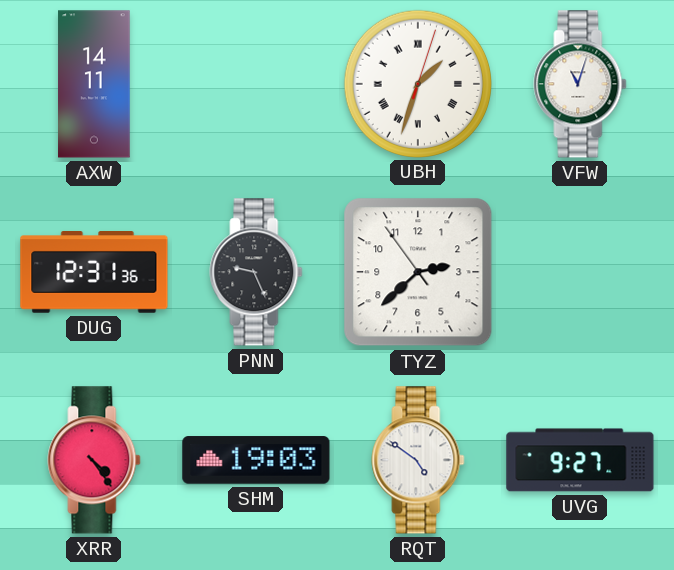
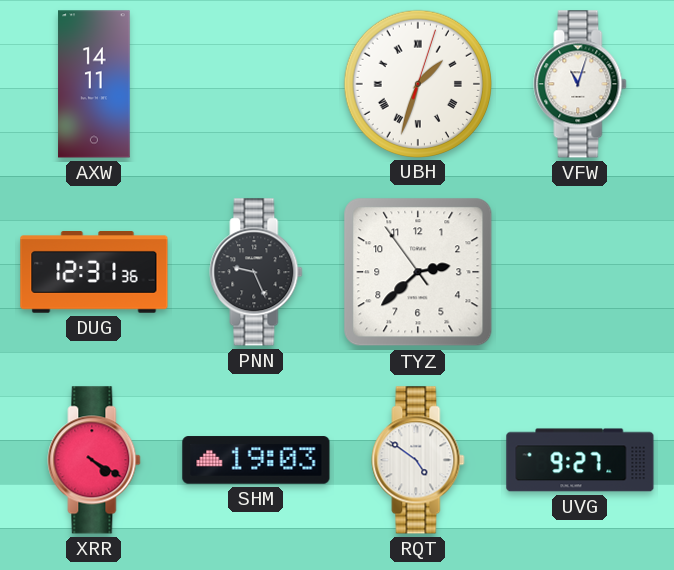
XRR: 4:24 -> 4:20
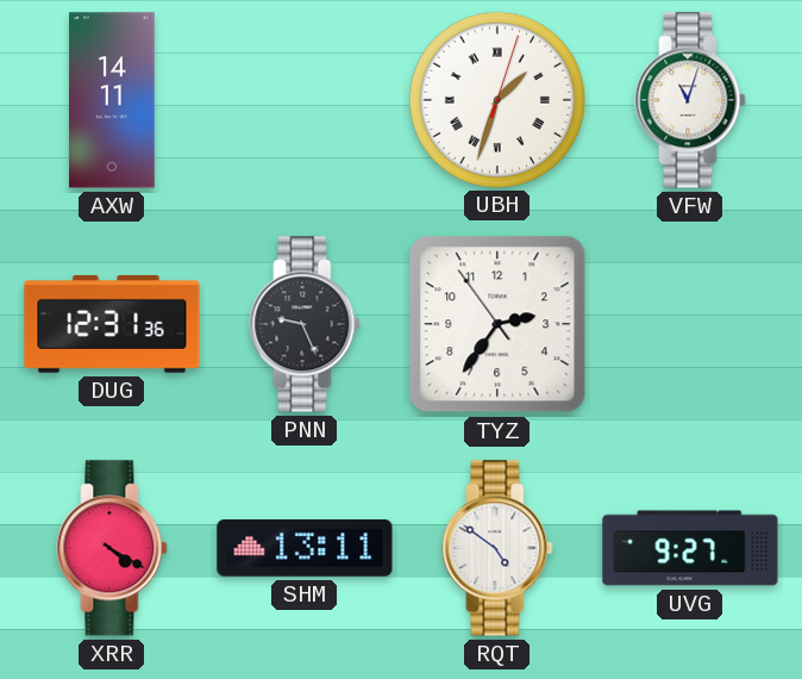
TYZ: 2:37 -> 2:35
SHM: 19:03 -> 13:11
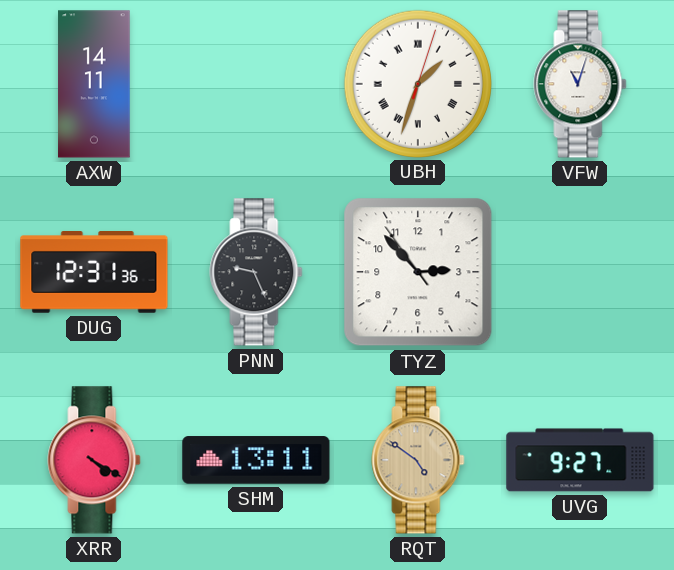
TYZ: 2:35 -> 2:52
RQT dial: white -> champagne
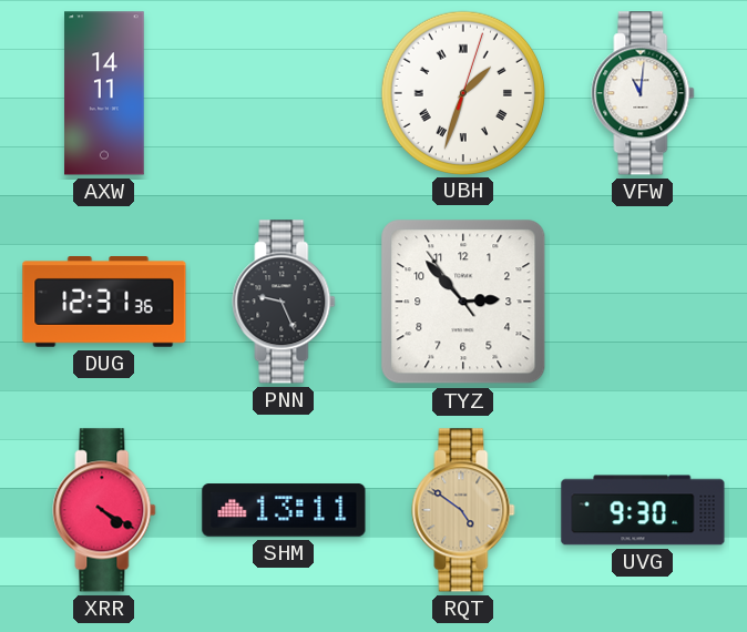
VFW: 11:03 -> 11:01
UVG: 9:27 -> 9:30
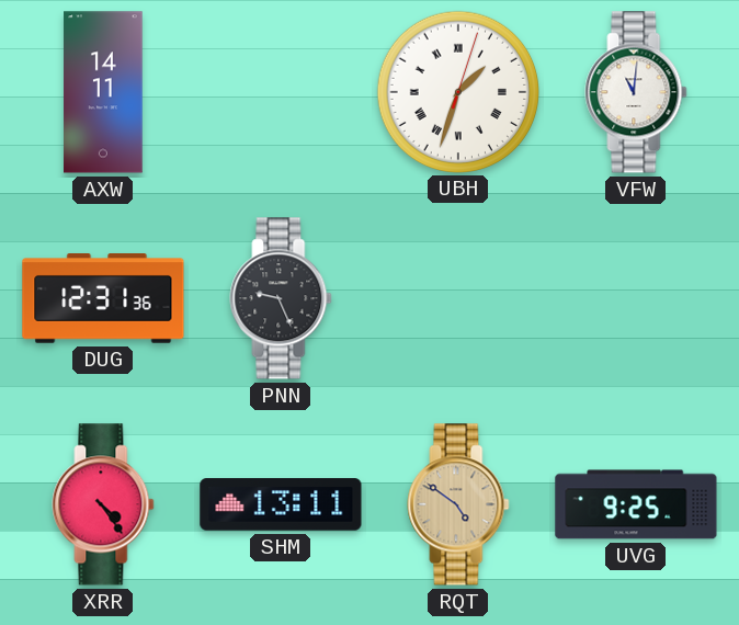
TYZ: 2:52 -> none
XRR: 4:20 -> 4:24
UVG: 9:30 -> 9:25
